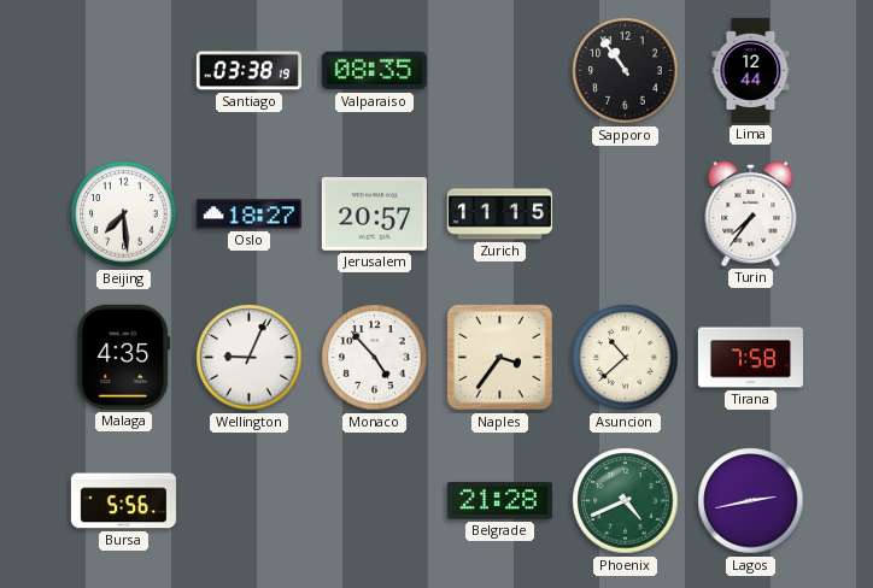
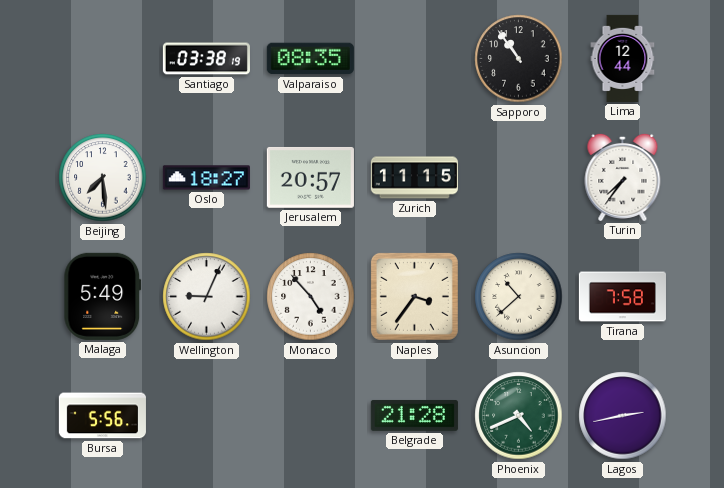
Malaga: 4:35 -> 5:49
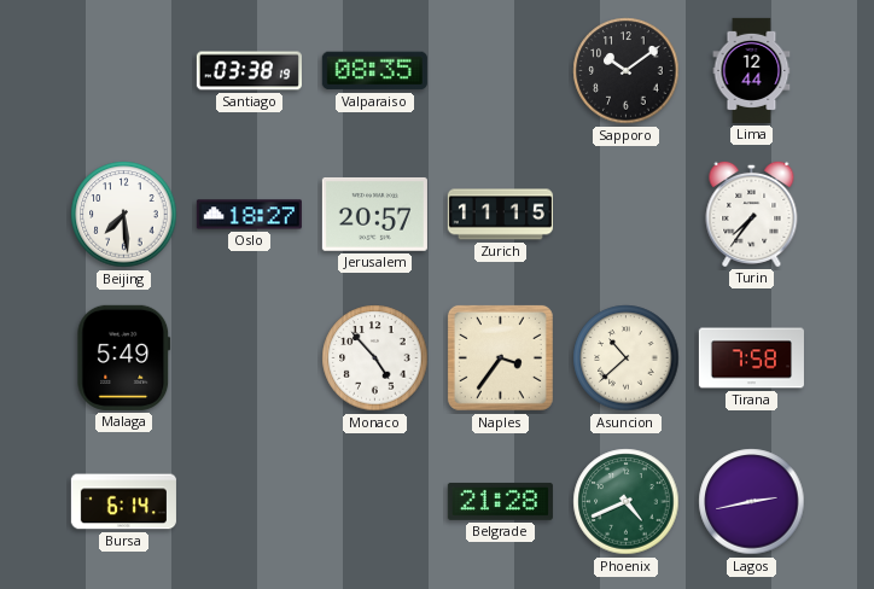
Sapporo: 10:54 -> 10:09
Wellington: 9:04 -> none
Bursa: 5:56 -> 6:14
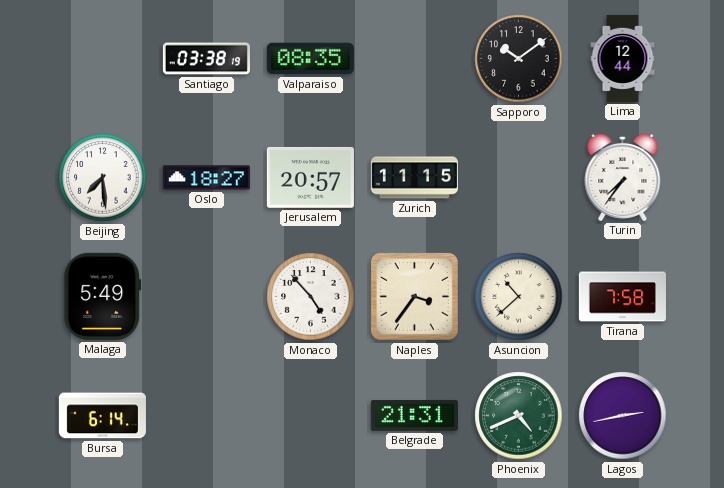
Belgrade: 21:28 -> 21:31
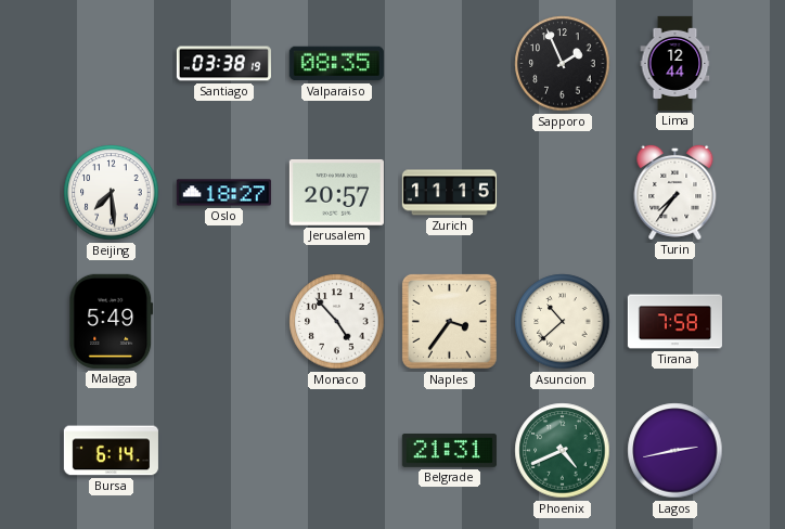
Sapporo: 10:09 -> 1:56
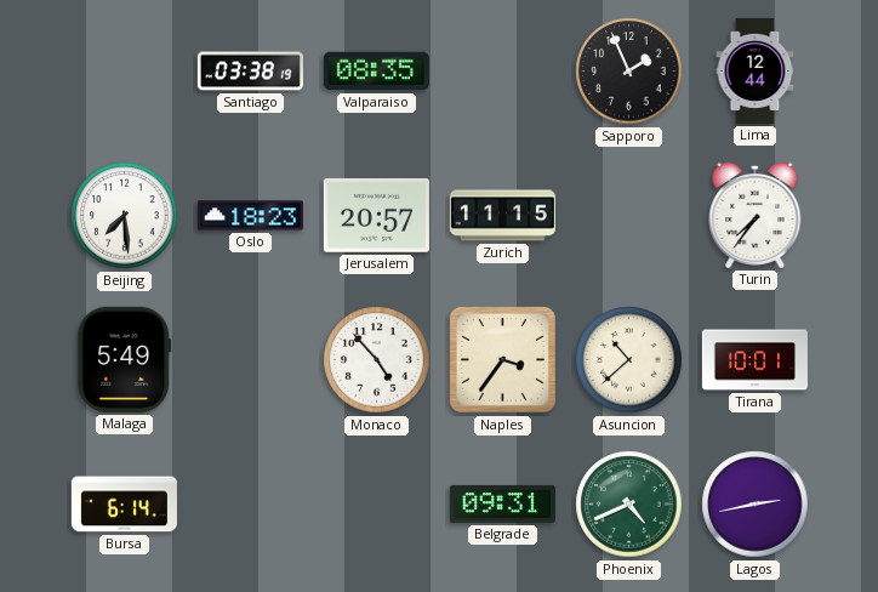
Oslo: 18:27 -> 18:23
Tirana: 7:58 -> 10:01
Belgrade: 21:31 -> 09:31
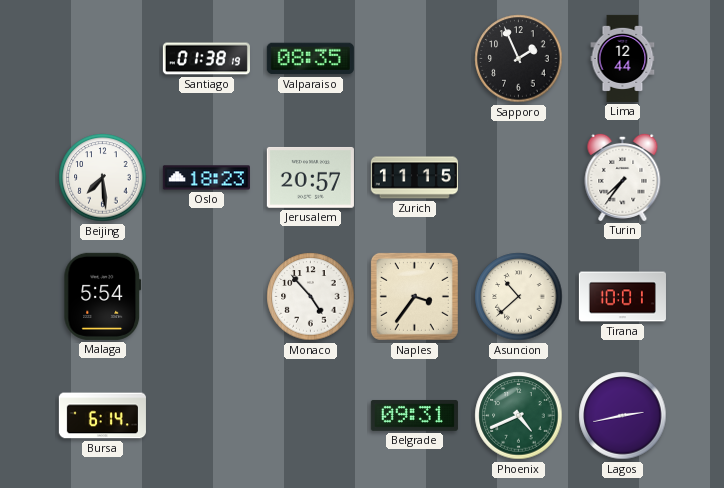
Santiago: 03:38 -> 01:38
Malaga: 5:49 -> 5:54
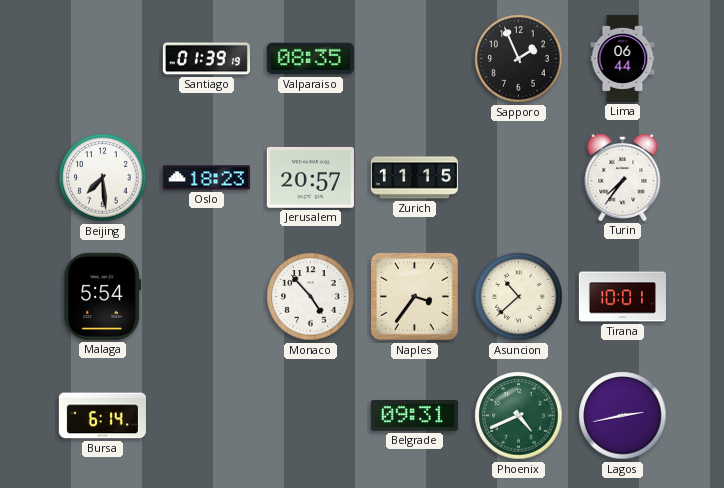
Santiago: 01:38 -> 01:39
Lima: 12:44 -> 06:44
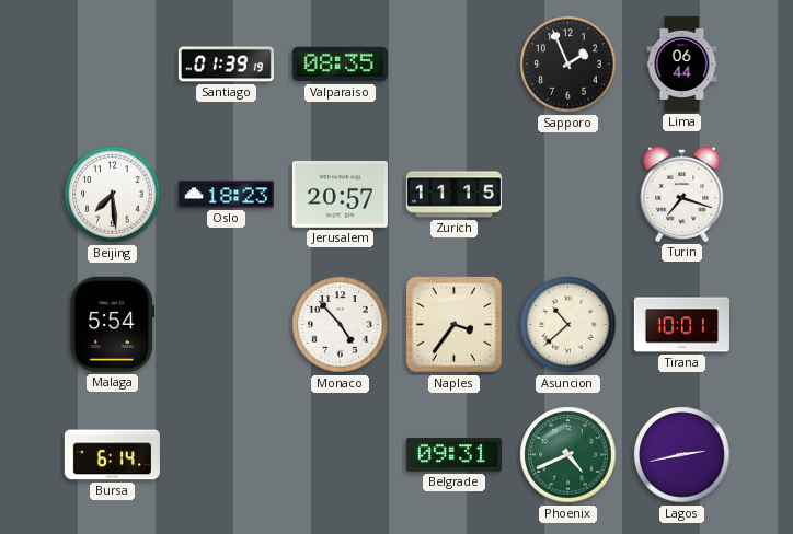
Turin: 7:36 -> 7:18
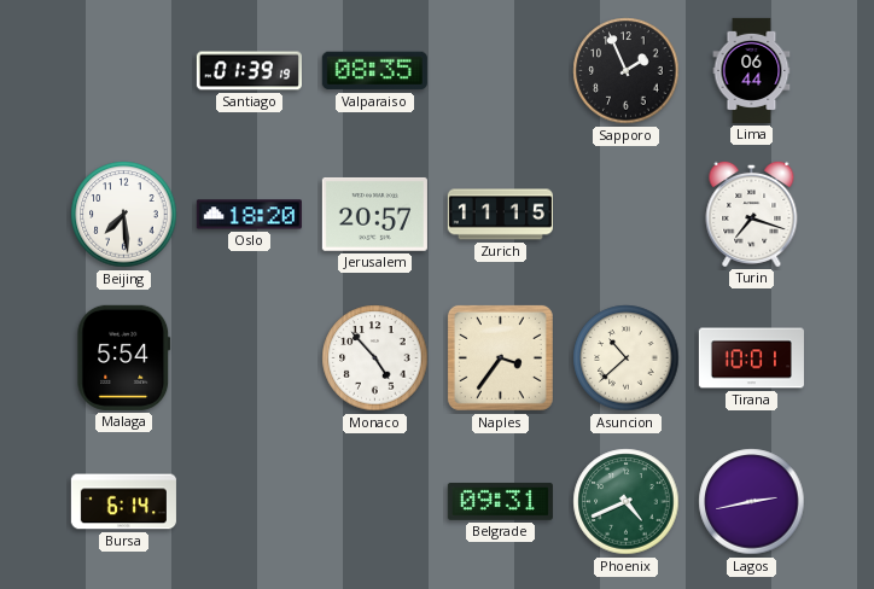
Oslo: 18:23 -> 18:20
